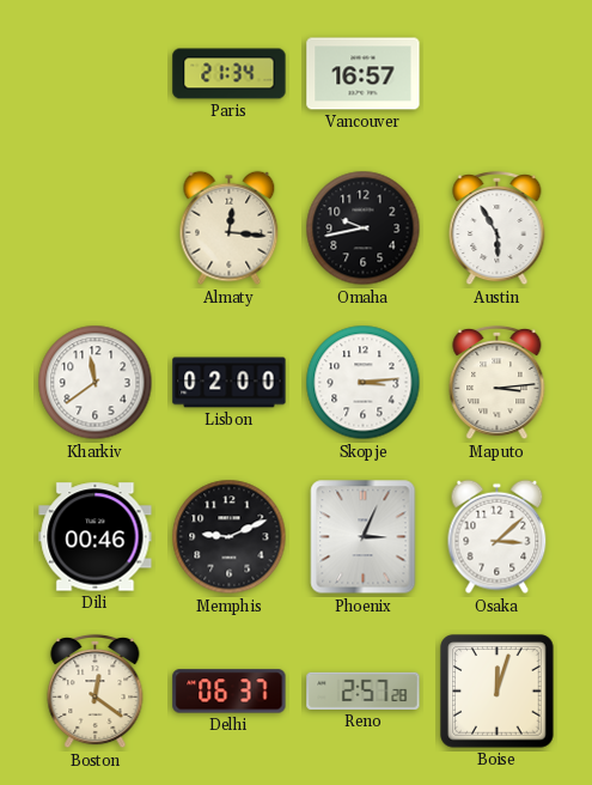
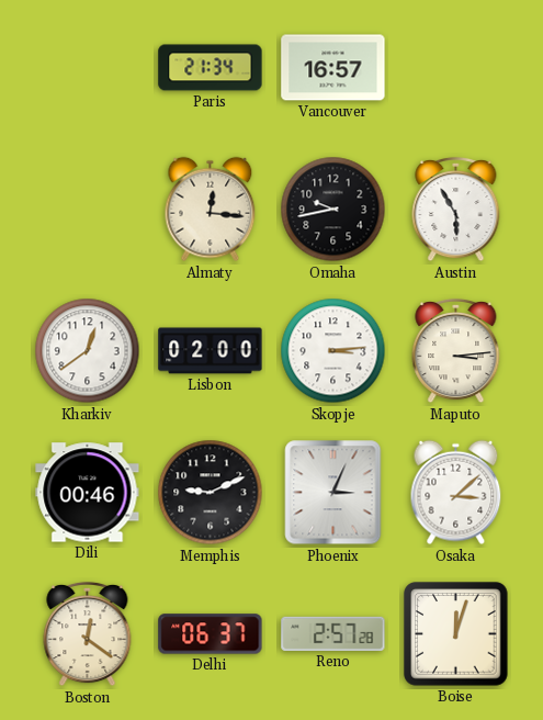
Kharkiv: 11:39 -> 12:39
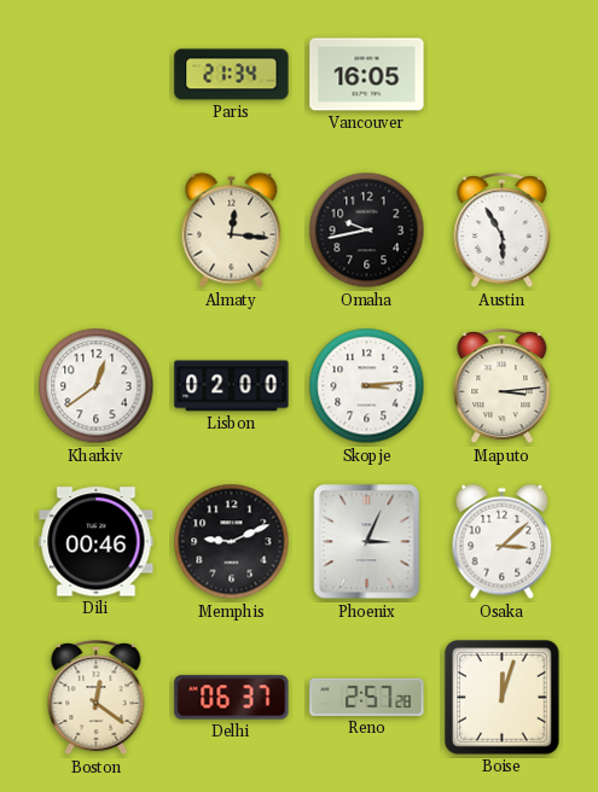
Vancouver: 16:57 -> 16:05
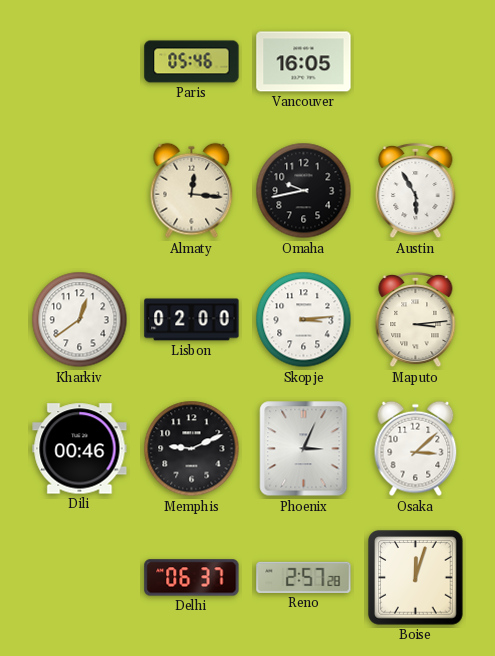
Paris: 21:34 -> 05:46
Boston: 12:21 -> none
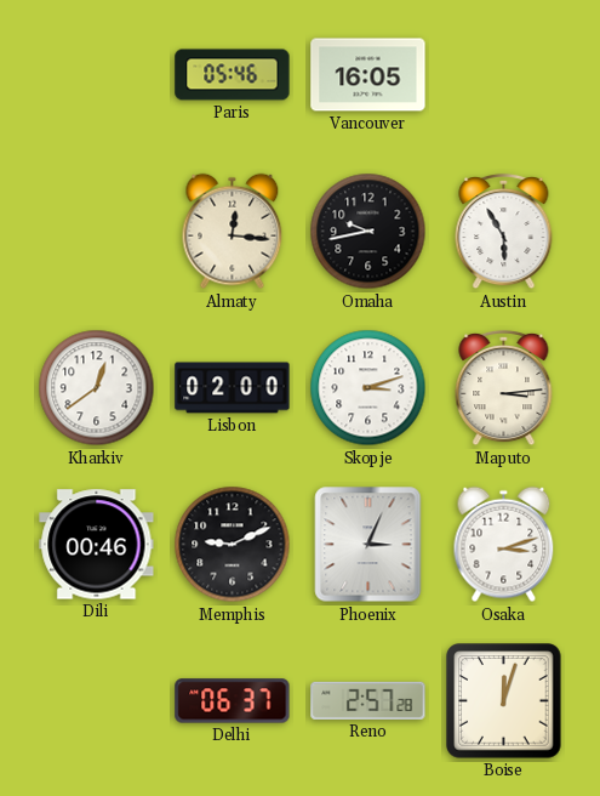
Skopje: 3:14 -> 3:12
Osaka: 3:08 -> 3:12
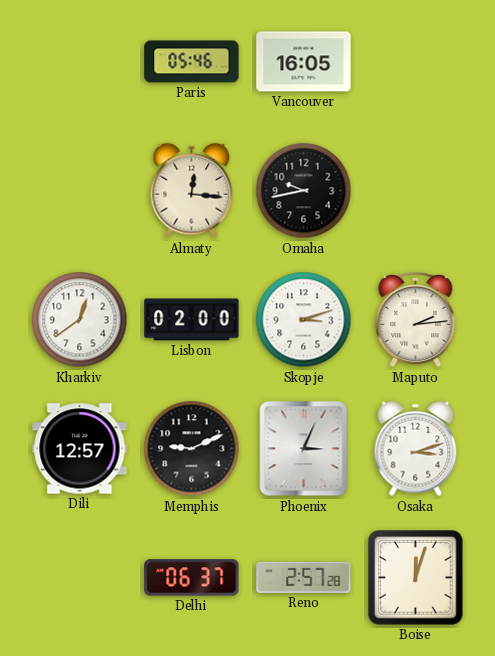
Austin: 5:55 -> none
Maputo: 3:14 -> 2:14
Dili: 00:46 -> 12:57
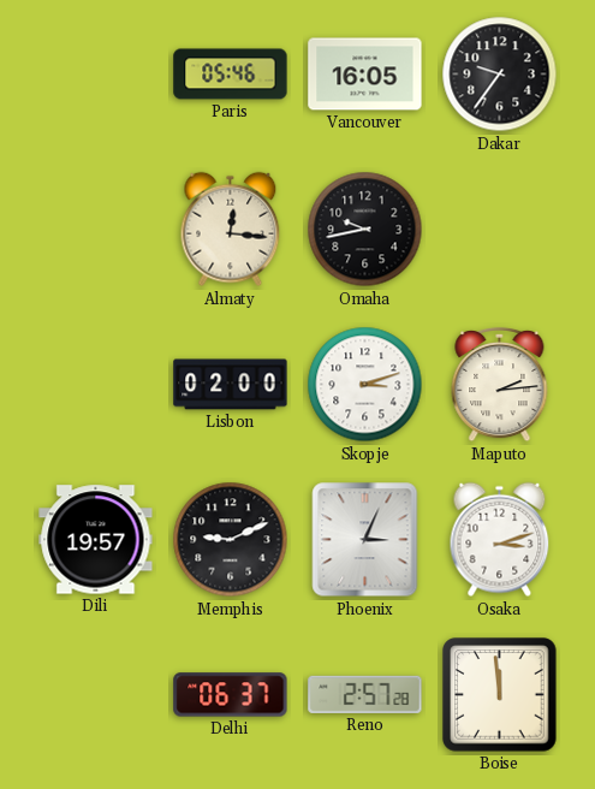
Dakar: none -> 9:36
Kharkiv: 12:39 -> none
Dili: 12:57 -> 19:57
Boise: 12:03 -> 11:59
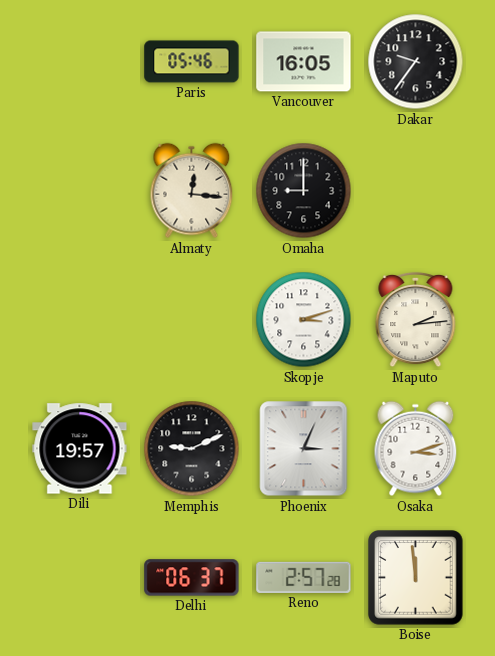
Omaha: 9:43 -> 9:00
Lisbon: 02:00 -> none
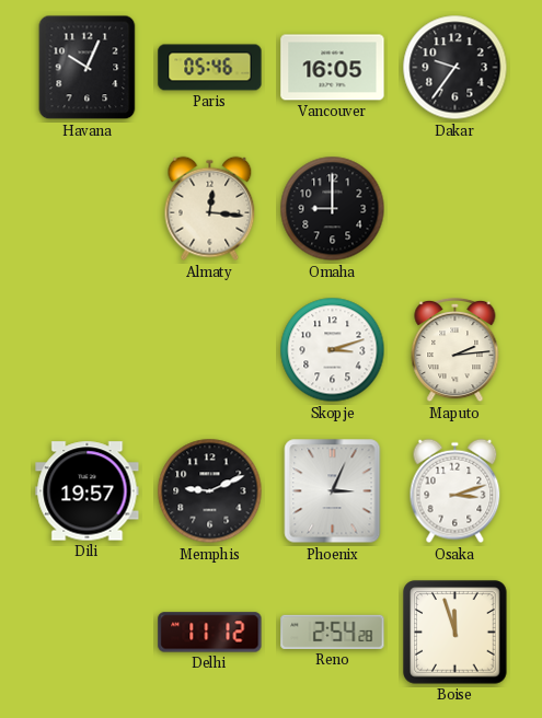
Havana: none -> 10:04
Delhi: 06:37 -> 11:12
Reno: 2:57 -> 2:54
Boise: 11:59 -> 11:57
